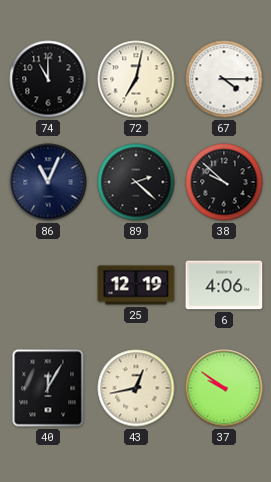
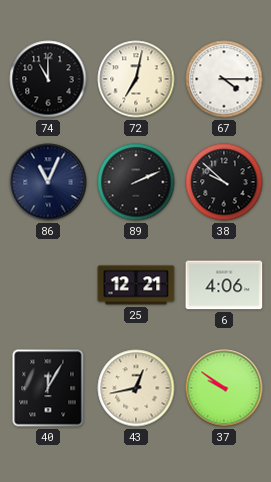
89: 2:22 -> 2:11
25: 12:19 -> 12:21
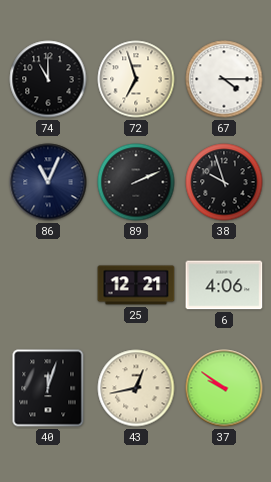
72: 7:02 -> 6:57
38: 9:52 -> 9:57
40: 12:05 -> 12:03
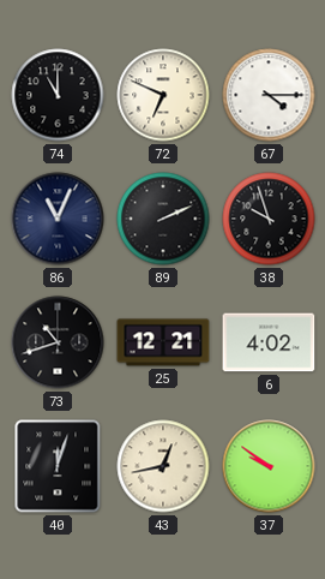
72: 6:57 -> 6:49
73: none -> 10:42
6: 4:06 -> 4:02
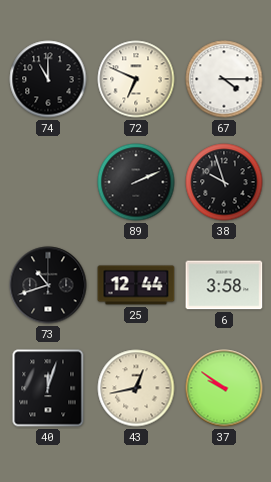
86: 11:04 -> none
25: 12:21 -> 12:44
6: 4:02 -> 3:58
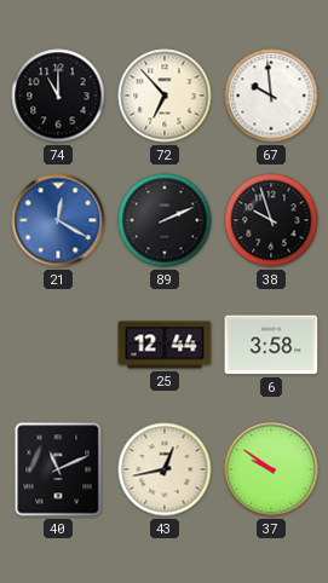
72: 6:49 -> 6:53
67: 4:15 -> 9:59
21: none -> 12:20
73: 10:42 -> none
40: 12:03 -> 11:11
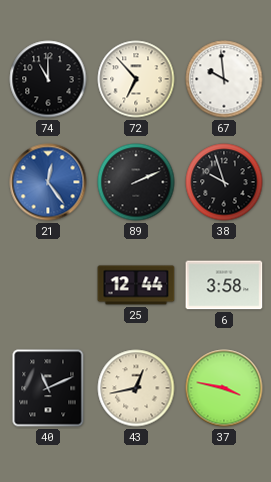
21: 12:20 -> 12:24
37: 9:51 -> 3:47
